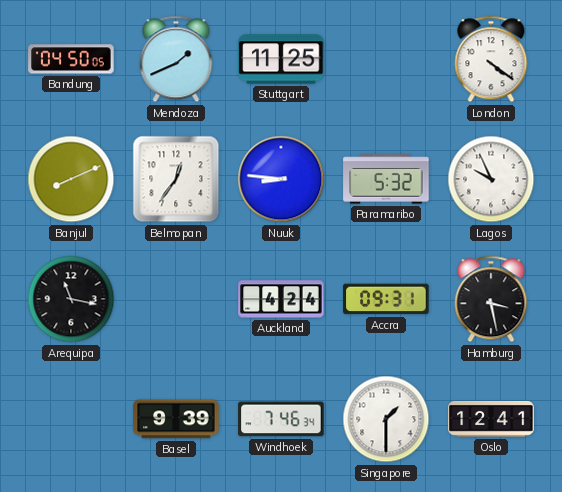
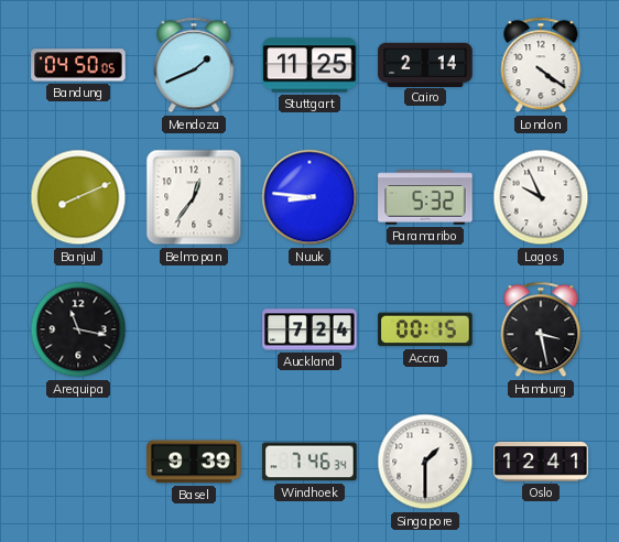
Cairo: none -> 2:14
Auckland: 4:24 -> 7:24
Accra: 09:31 -> 00:15
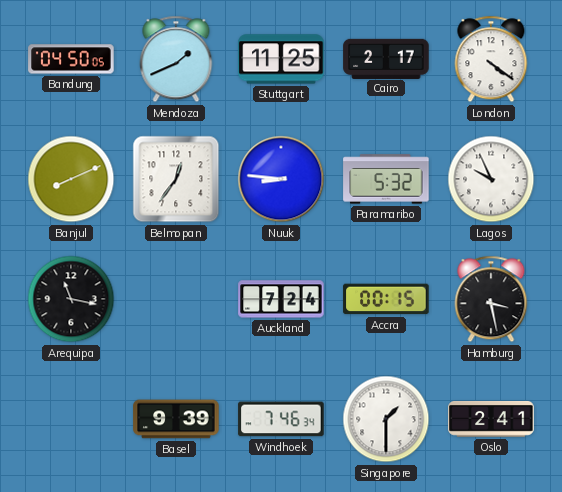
Cairo: 2:14 -> 2:17
Oslo: 12:41 -> 2:41
